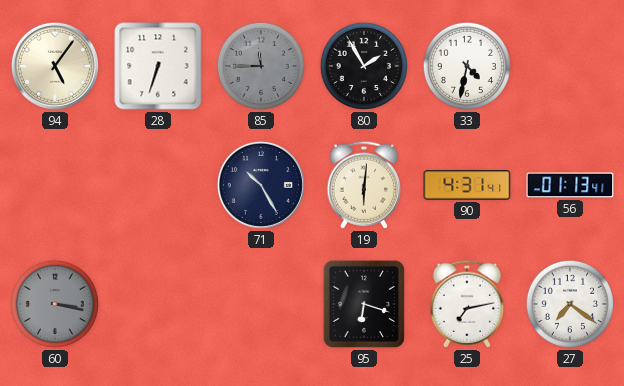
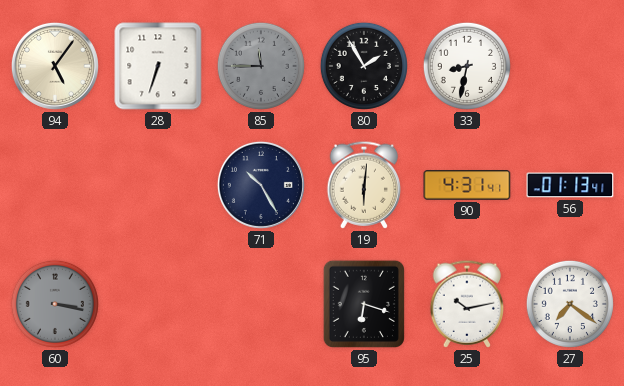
33: 4:32 -> 8:32
25: 7:13 -> 10:13
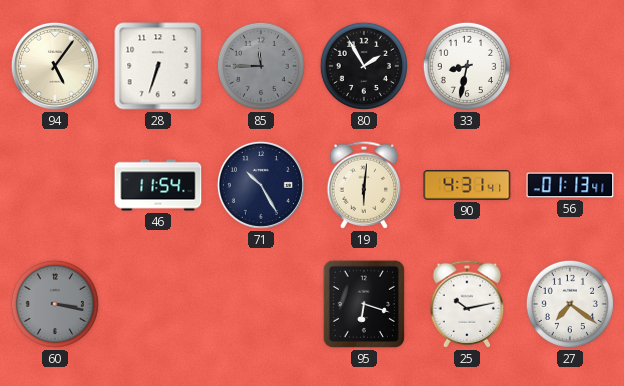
46: none -> 11:54
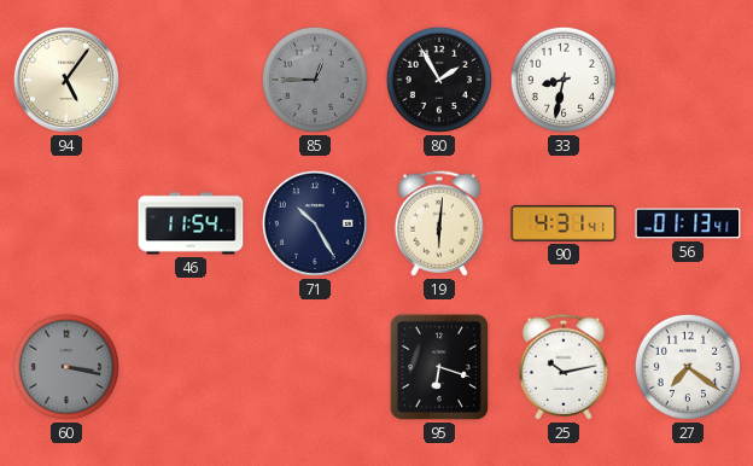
28: 6:33 -> none
85: 11:45 -> 12:45
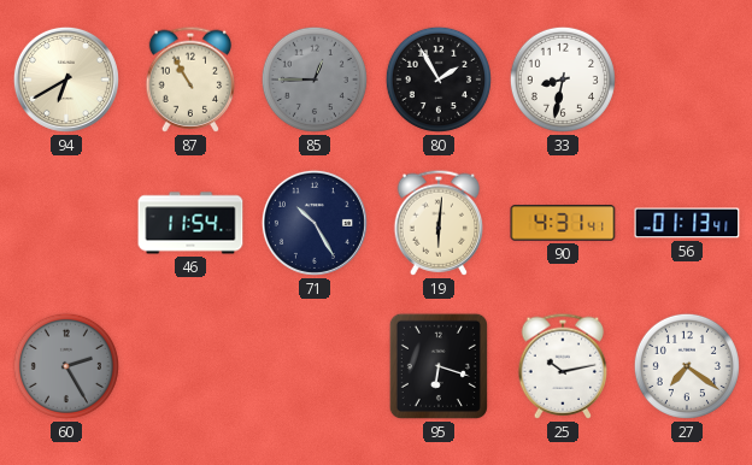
94: 5:06 -> 6:40
87: none -> 10:55
60: 3:17 -> 2:25
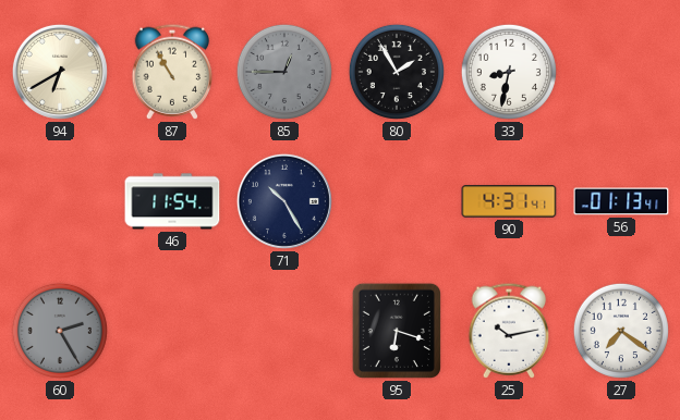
19: 6:01 -> none
